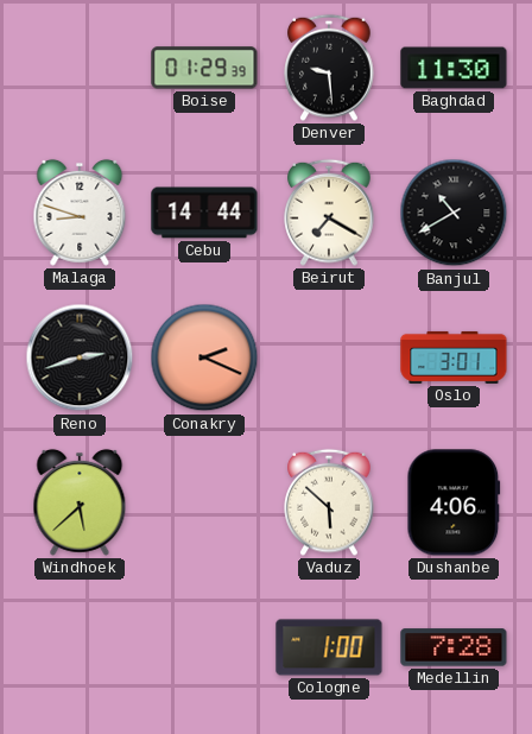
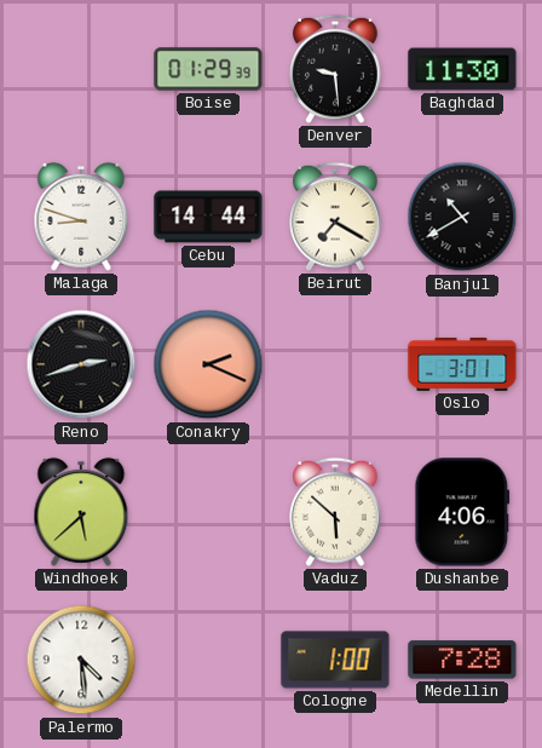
Palermo: none -> 4:29
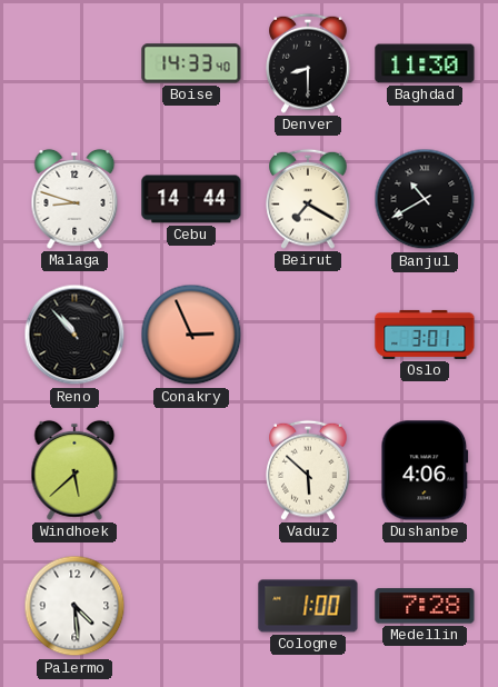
Boise: 01:29 -> 14:33
Denver: 9:29 -> 8:30
Reno: 2:42 -> 10:53
Conakry: 2:19 -> 2:56
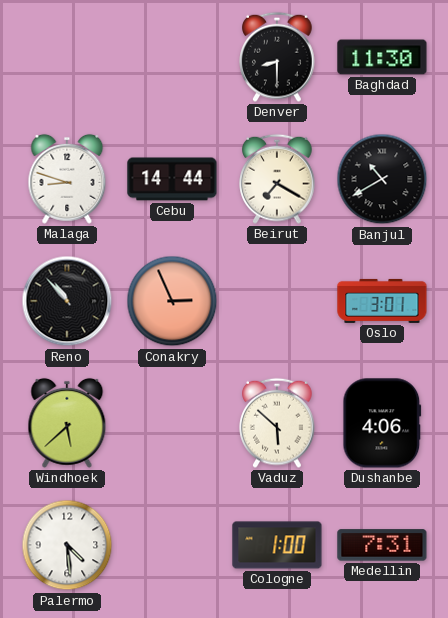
Boise: 14:33 -> none
Medellin: 7:28 -> 7:31
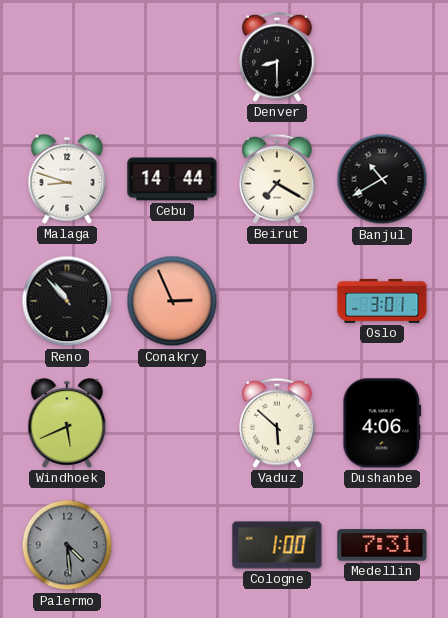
Baghdad: 11:30 -> none
Windhoek: 5:38 -> 5:41
Palermo dial: white -> grey
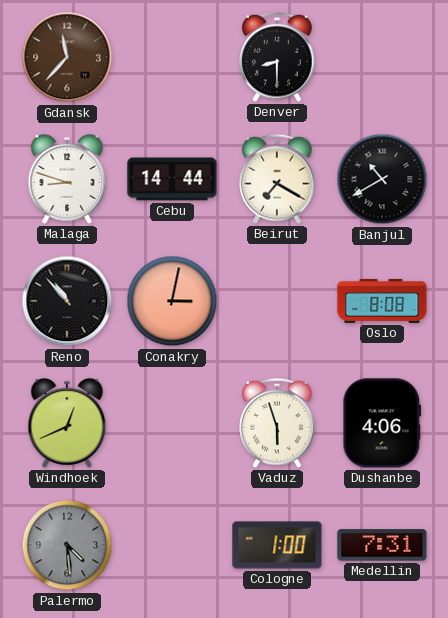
Gdansk: none -> 11:37
Conakry: 2:56 -> 3:02
Oslo: 3:01 -> 8:08
Windhoek: 5:41 -> 12:41
Vaduz: 5:52 -> 5:57
